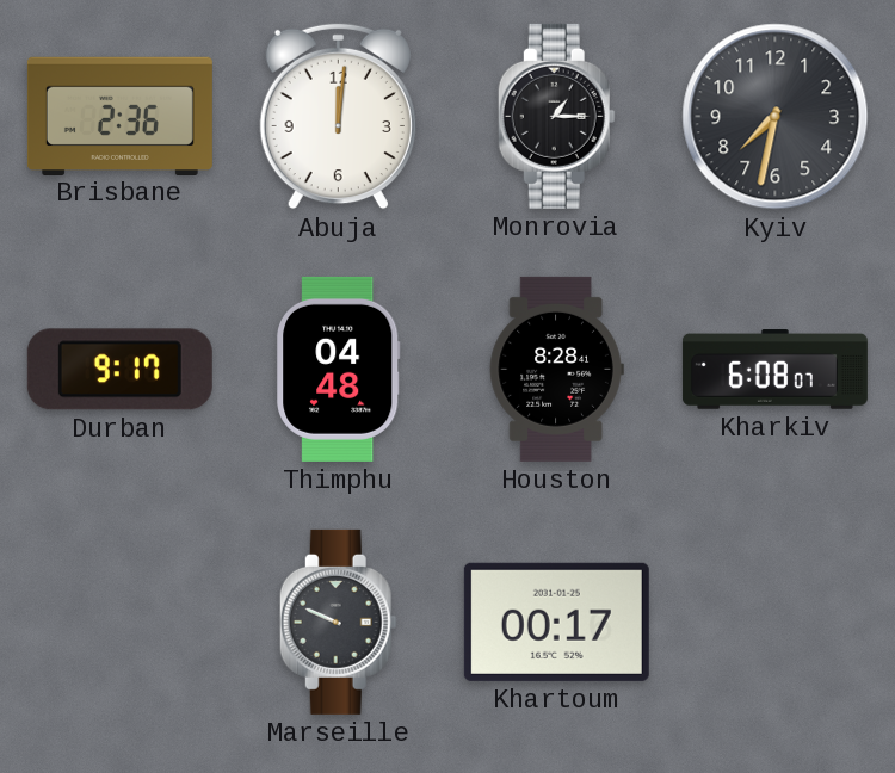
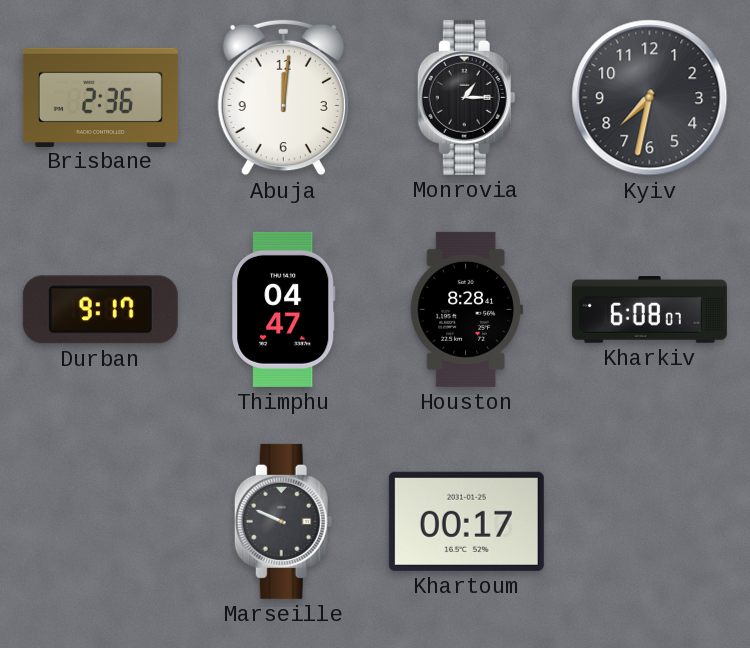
Thimphu: 04:48 -> 04:47
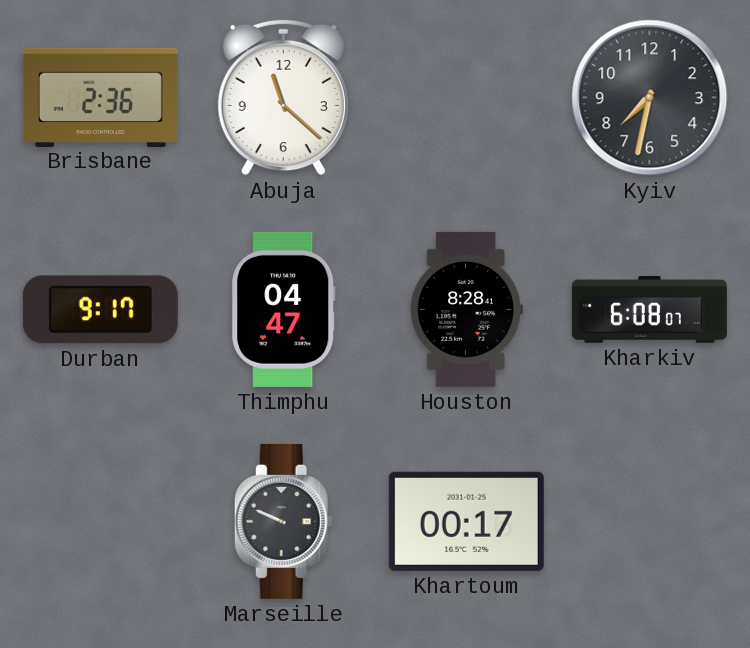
Abuja: 12:01 -> 11:22
Monrovia: 1:15 -> none
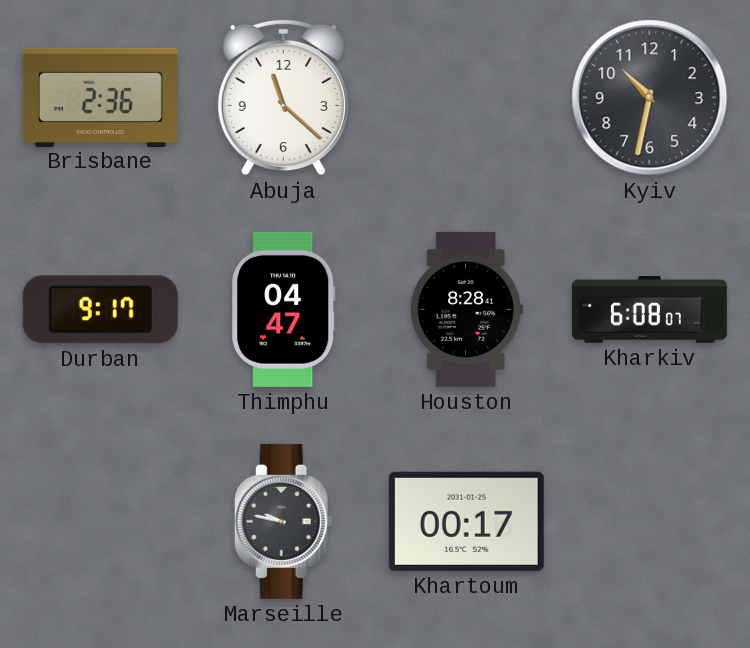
Kyiv: 7:32 -> 10:32
Marseille: 9:49 -> 9:47
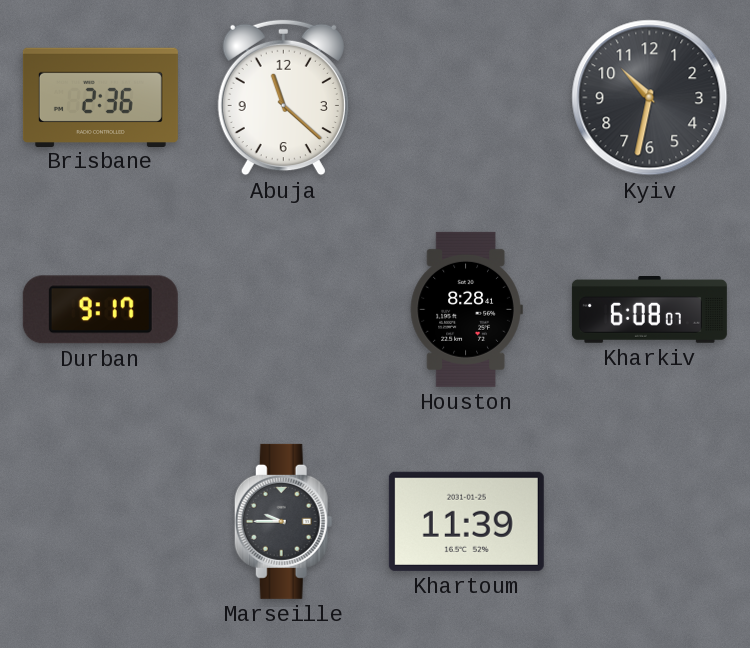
Thimphu: 04:47 -> none
Marseille: 9:47 -> 9:45
Khartoum: 00:17 -> 11:39
